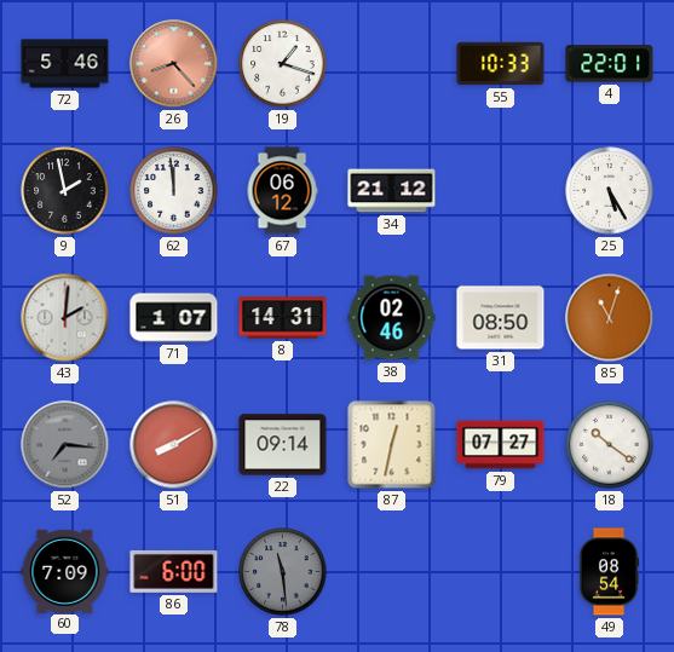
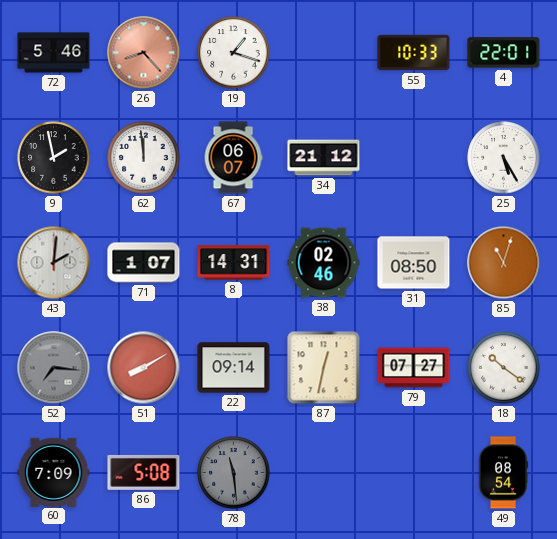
67: 06:12 -> 06:07
86: 6:00 -> 5:08
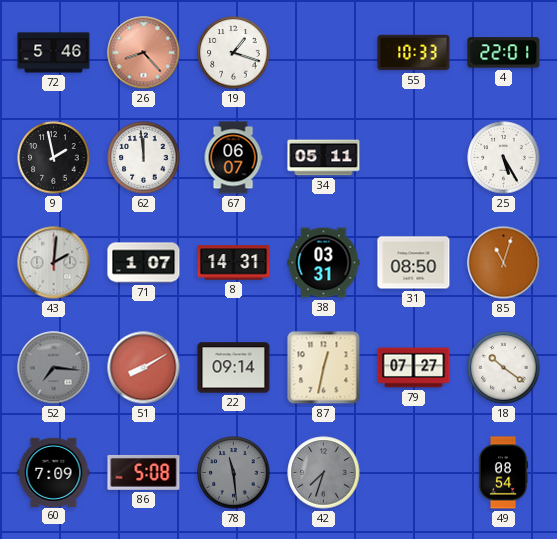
34: 21:12 -> 05:11
38: 02:46 -> 03:31
42: none -> 7:33
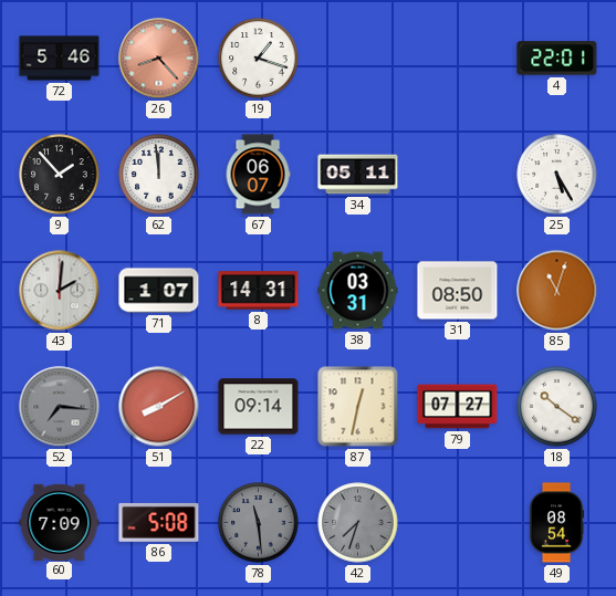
55: 10:33 -> none
9: 1:58 -> 1:53
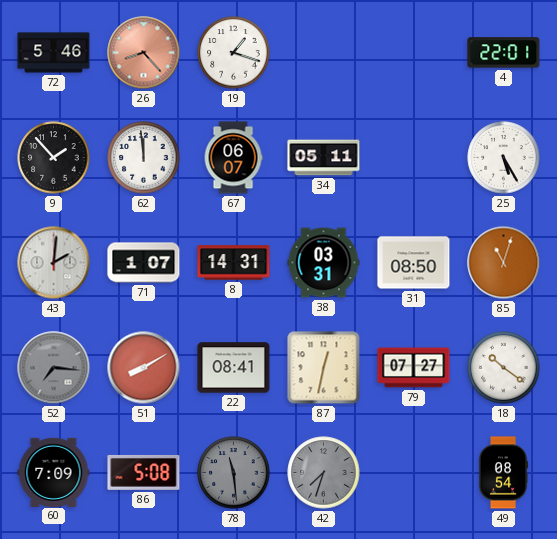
22: 09:14 -> 08:41
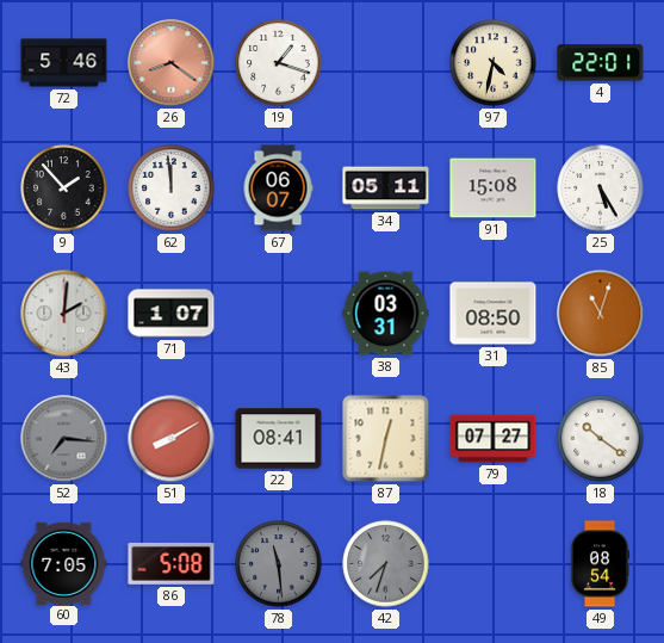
26: 8:23 -> 8:21
97: none -> 4:32
91: none -> 15:08
8: 14:31 -> none
60: 7:09 -> 7:05
